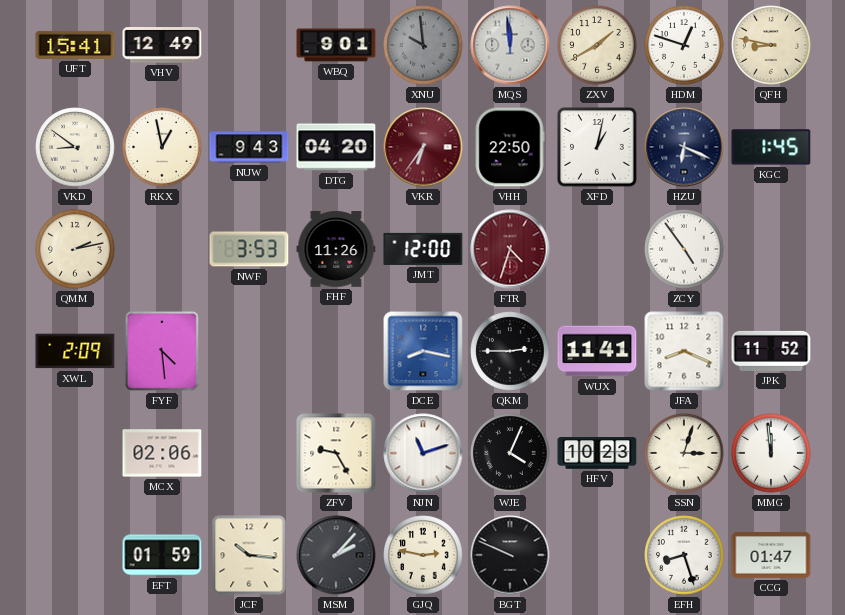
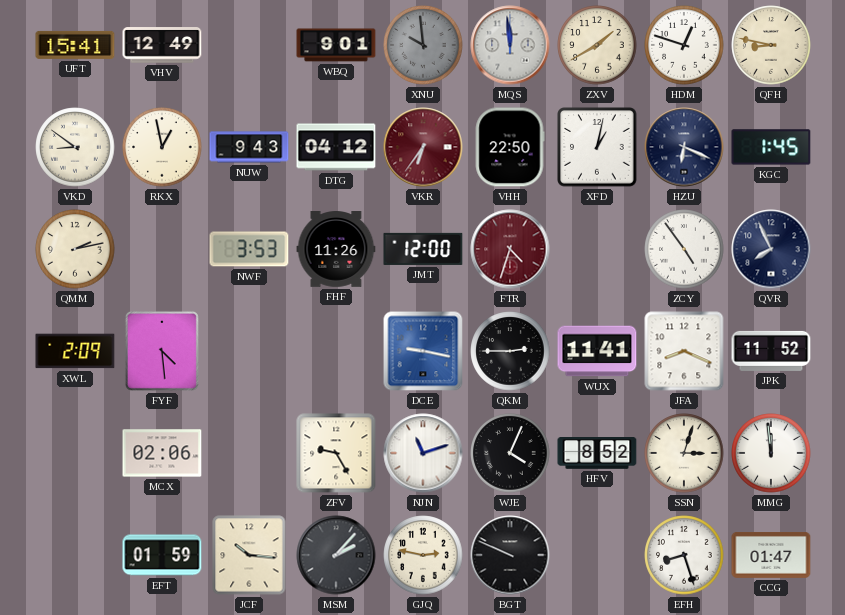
DTG: 04:20 -> 04:12
QVR: none -> 7:56
DCE: 8:17 -> 9:17
HFV: 10:23 -> 8:52
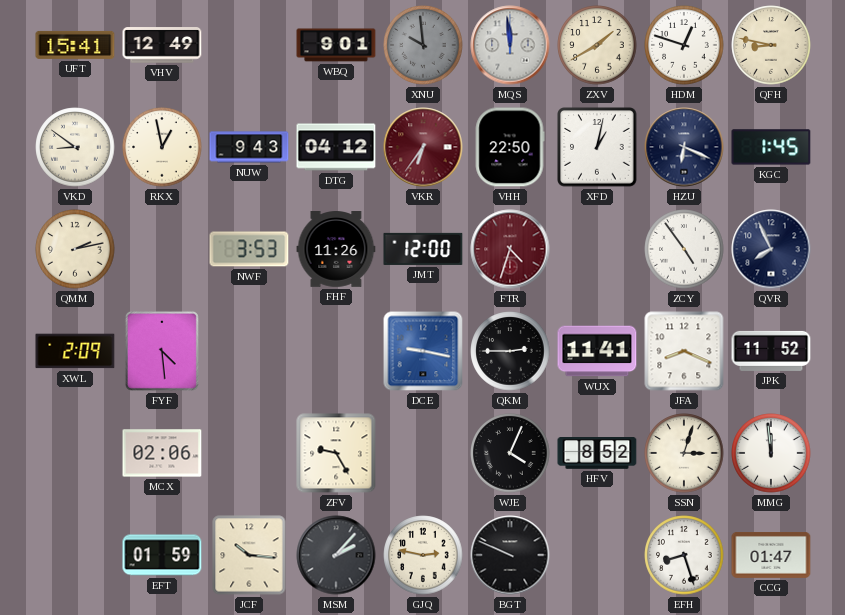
NJN: 11:12 -> none
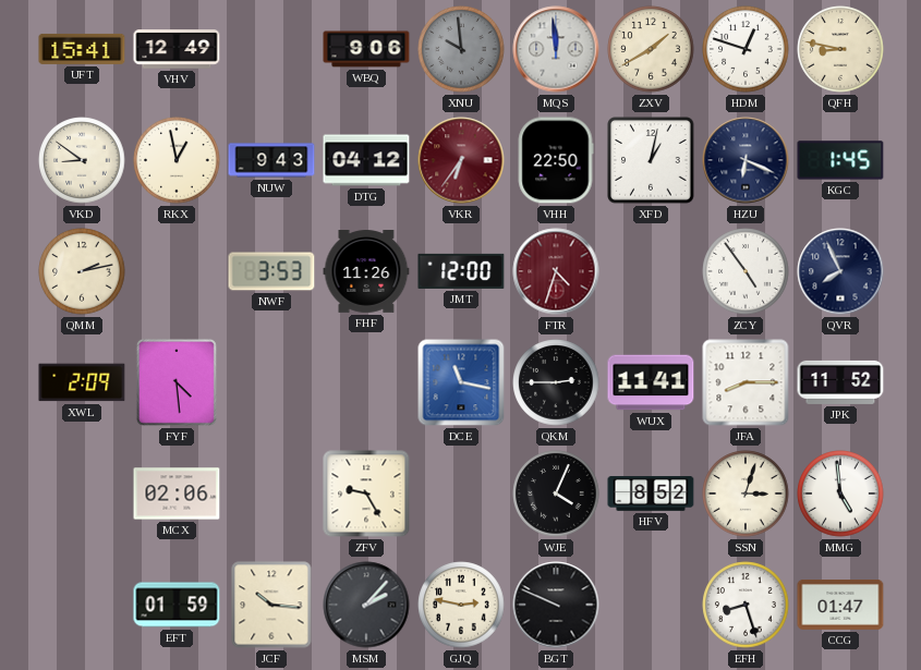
WBQ: 9:01 -> 9:06
DCE: 9:17 -> 11:17
JFA: 8:19 -> 8:15
MMG: 11:59 -> 4:59
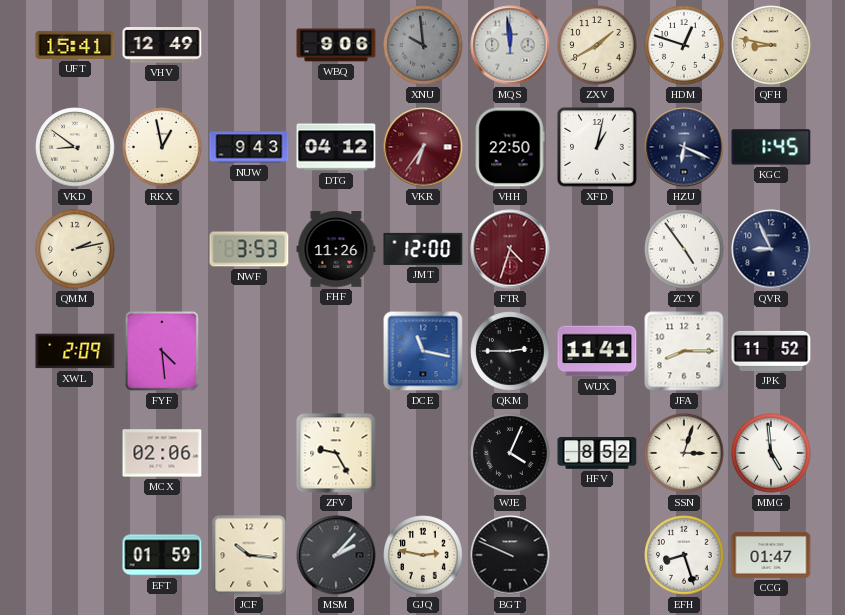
QVR: 7:56 -> 8:56
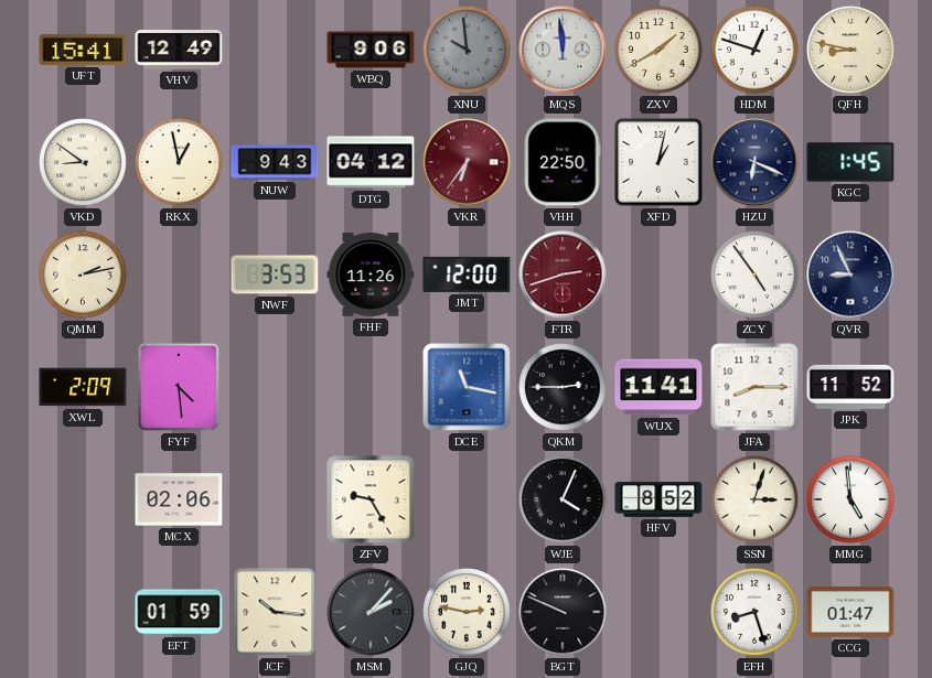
FTR: 4:33 -> 2:42
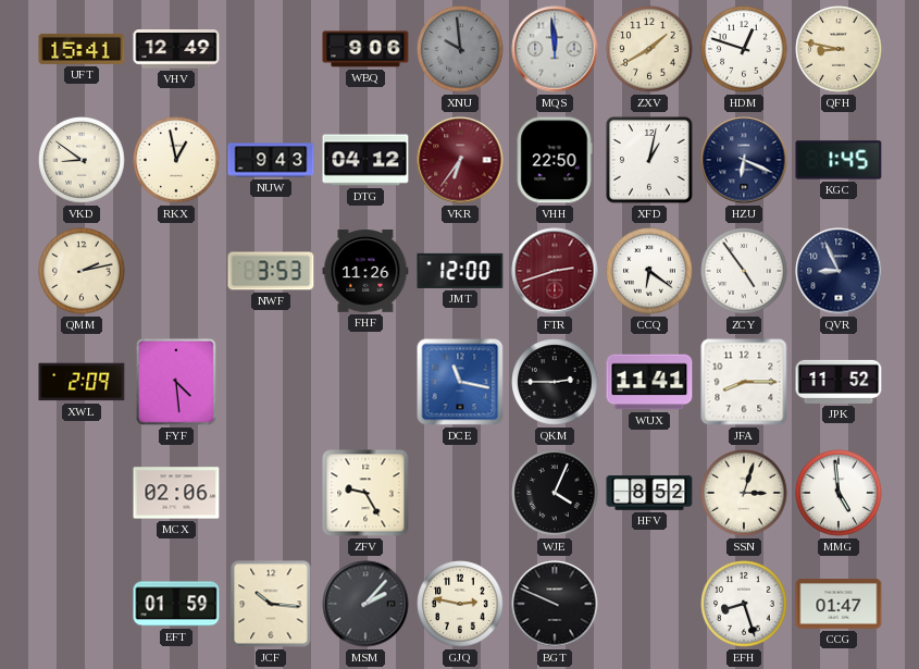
CCQ: none -> 6:21
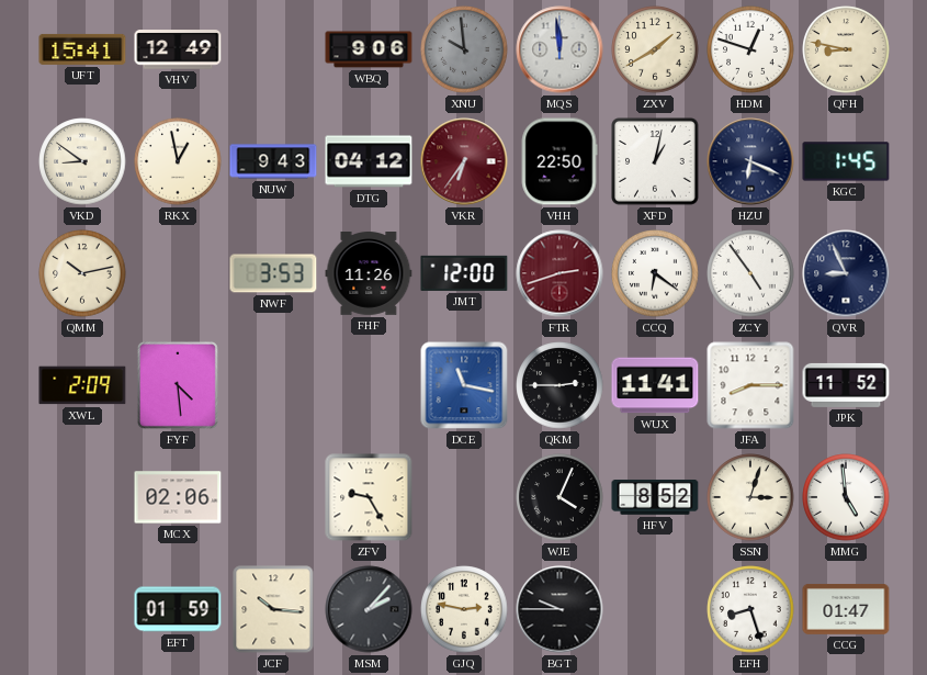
QMM: 2:13 -> 10:13
BGT: 9:49 -> 9:45
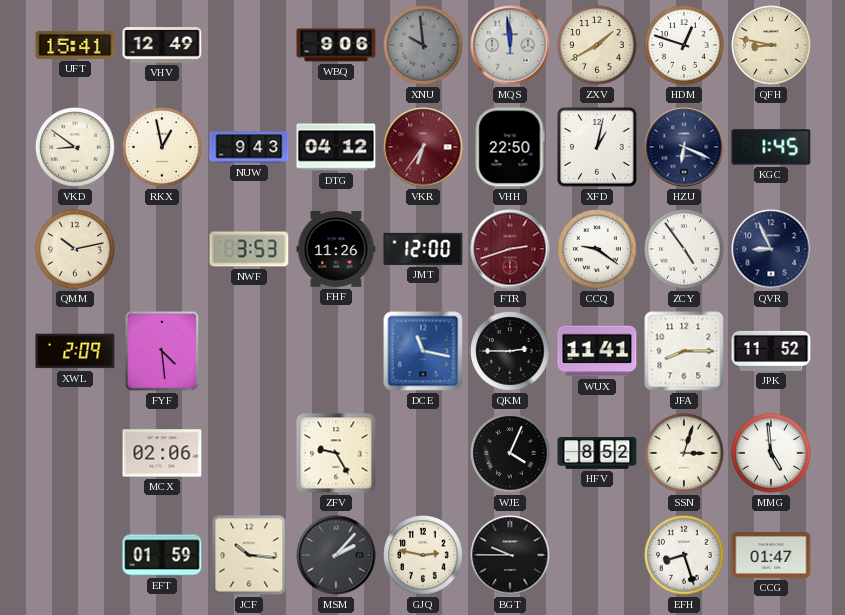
CCQ: 6:21 -> 9:21
